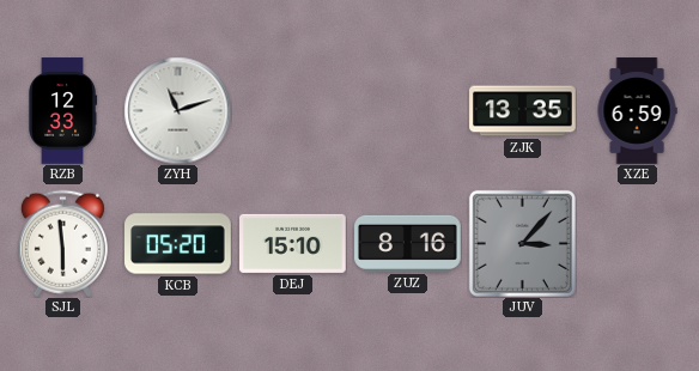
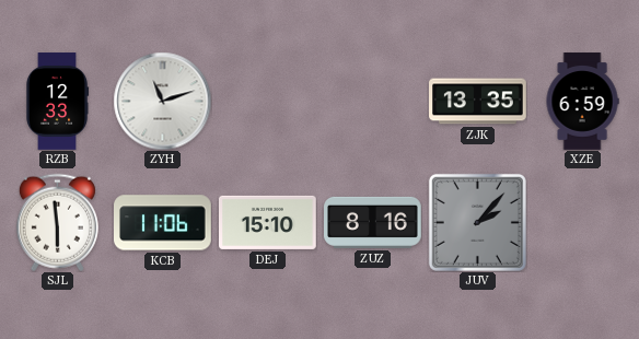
KCB: 05:20 -> 11:06
JUV: 3:07 -> 2:07
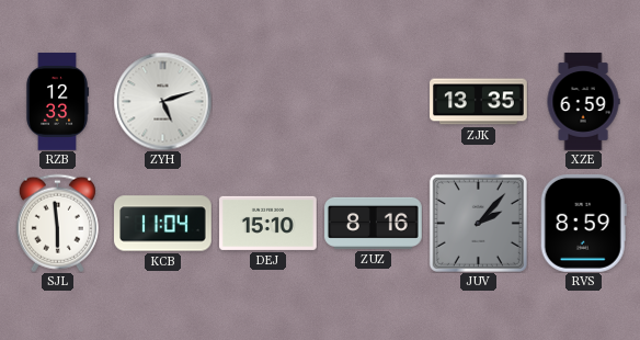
ZYH: 11:12 -> 5:12
KCB: 11:06 -> 11:04
RVS: none -> 8:59
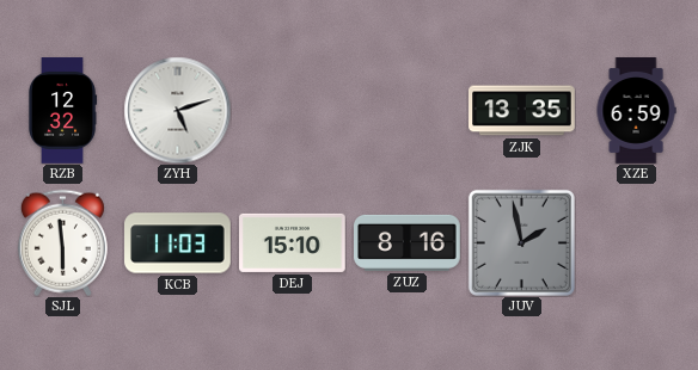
RZB: 12:33 -> 12:32
KCB: 11:04 -> 11:03
JUV: 2:07 -> 1:58
RVS: 8:59 -> none
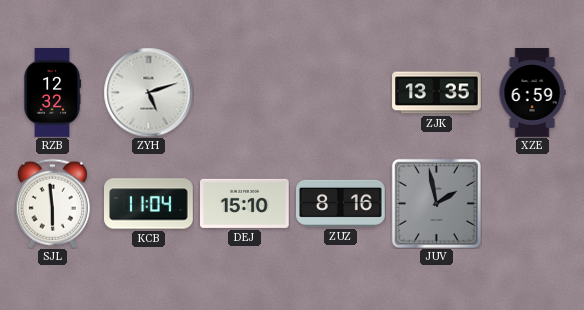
KCB: 11:03 -> 11:04
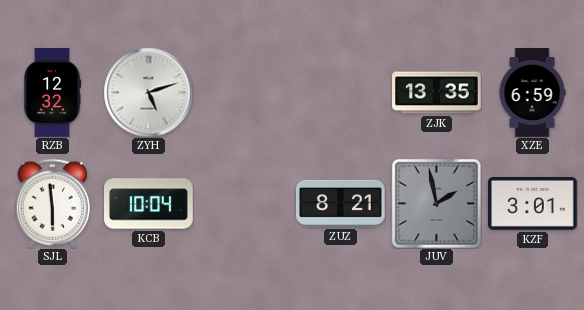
KCB: 11:04 -> 10:04
DEJ: 15:10 -> none
ZUZ: 8:16 -> 8:21
KZF: none -> 3:01
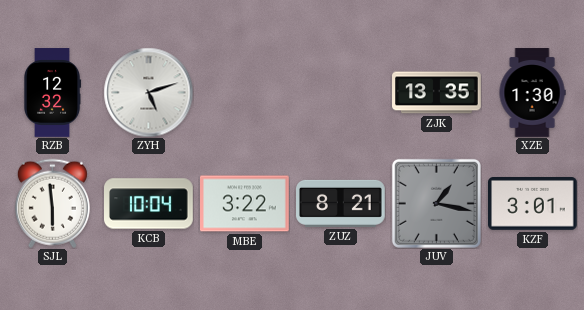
XZE: 6:59 -> 1:30
MBE: none -> 3:22
JUV: 1:58 -> 1:17
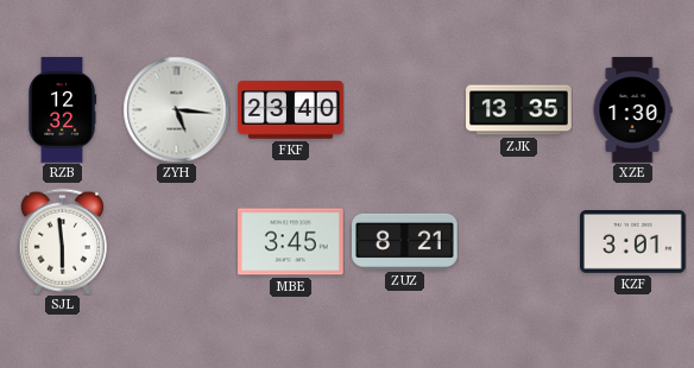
ZYH: 5:12 -> 5:16
FKF: none -> 23:40
KCB: 10:04 -> none
MBE: 3:22 -> 3:45
JUV: 1:17 -> none
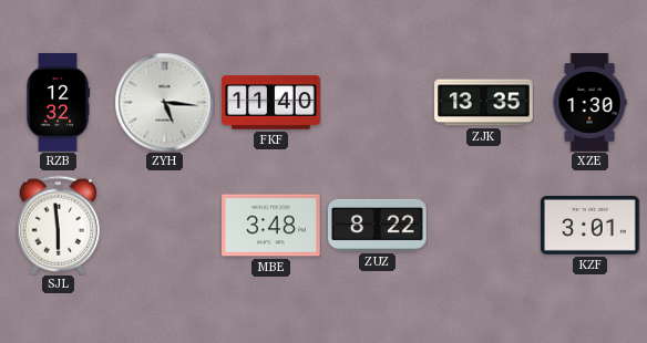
FKF: 23:40 -> 11:40
MBE: 3:45 -> 3:48
ZUZ: 8:21 -> 8:22
